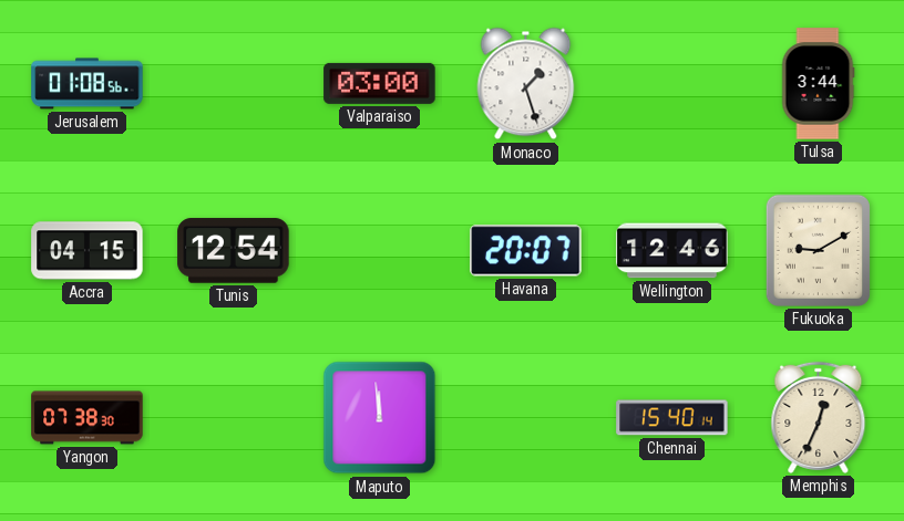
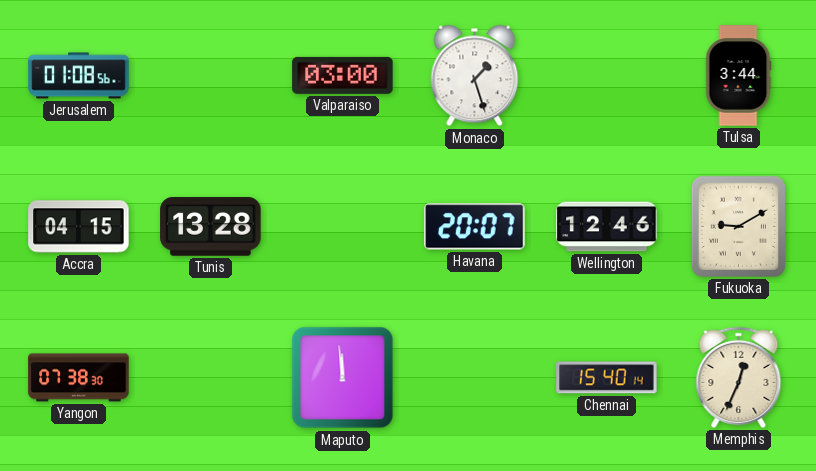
Tunis: 12:54 -> 13:28
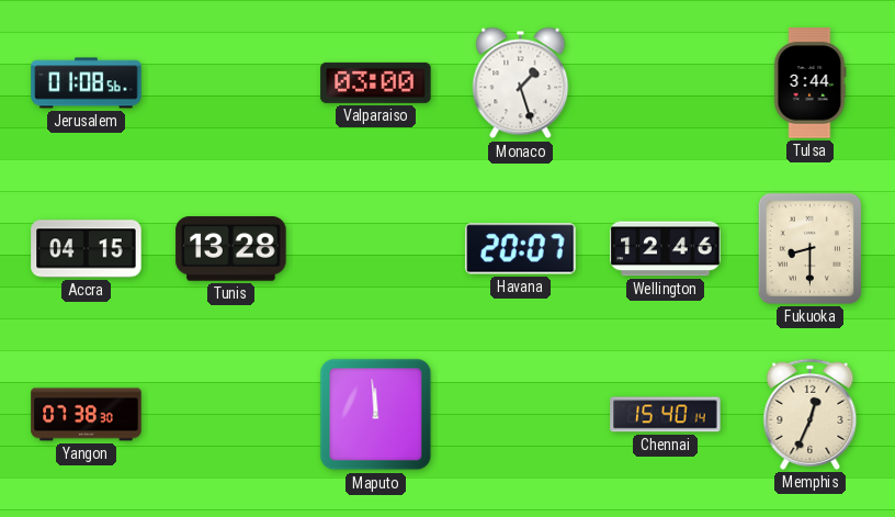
Fukuoka: 9:10 -> 8:30
